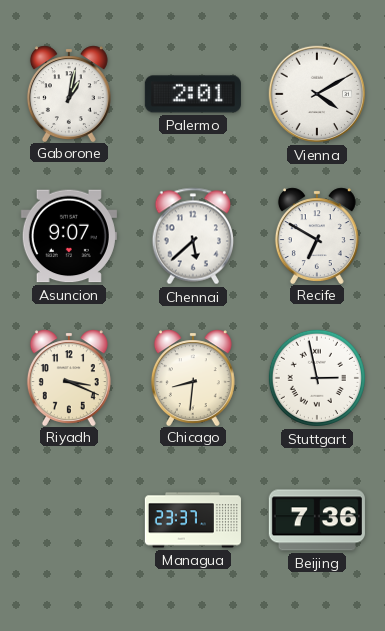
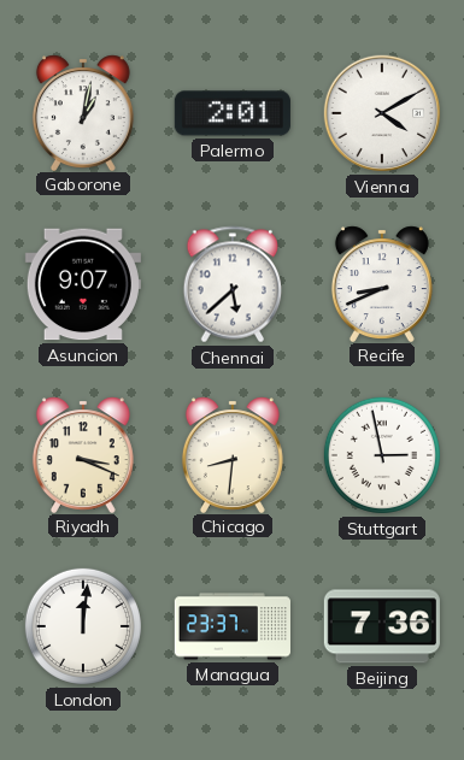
Recife: 6:50 -> 8:41
London: none -> 12:01
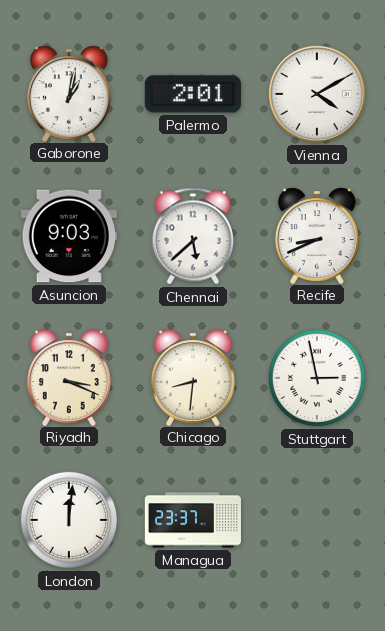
Asuncion: 9:07 -> 9:03
Beijing: 7:36 -> none
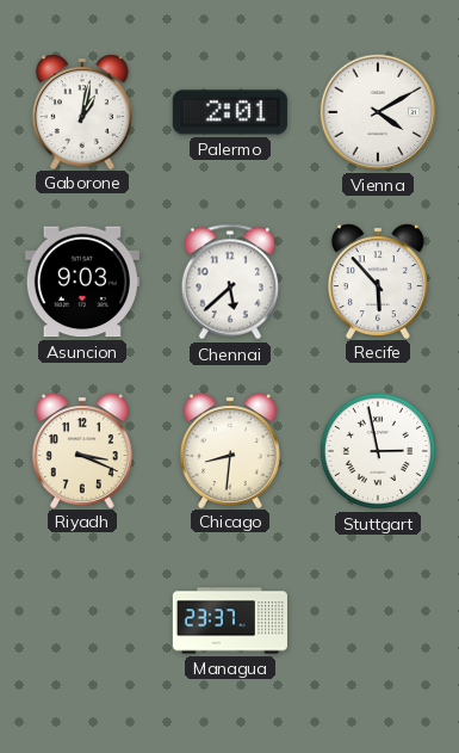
Recife: 8:41 -> 5:53
London: 12:01 -> none
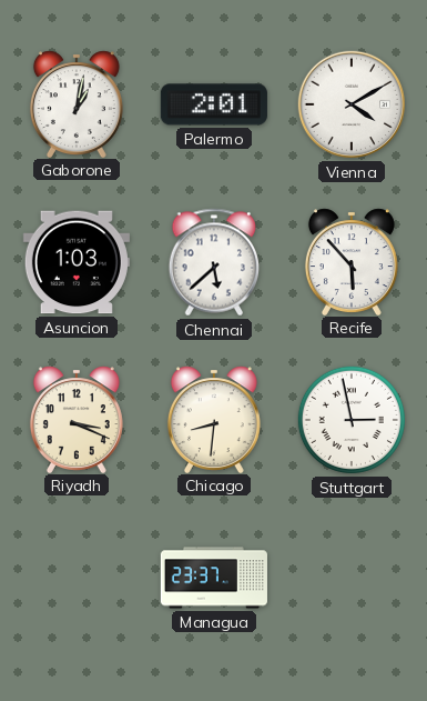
Asuncion: 9:03 -> 1:03
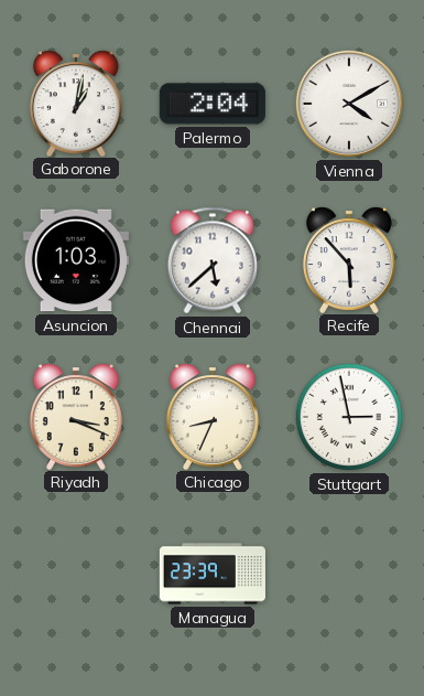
Palermo: 2:01 -> 2:04
Chicago: 8:31 -> 8:34
Managua: 23:37 -> 23:39
